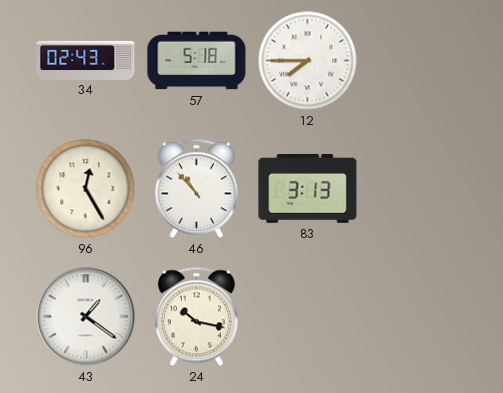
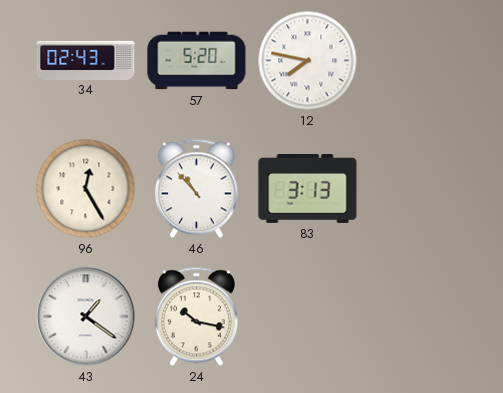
57: 5:18 -> 5:20
12: 7:45 -> 7:47
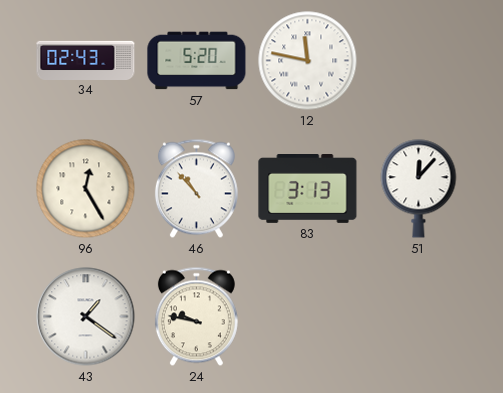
12: 7:47 -> 11:47
51: none -> 12:07
24: 10:17 -> 9:47
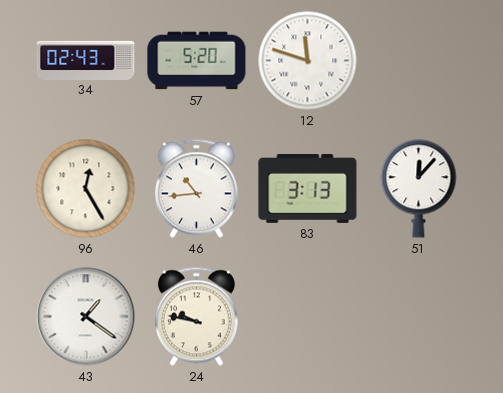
12: 11:47 -> 11:48
46: 10:53 -> 10:44
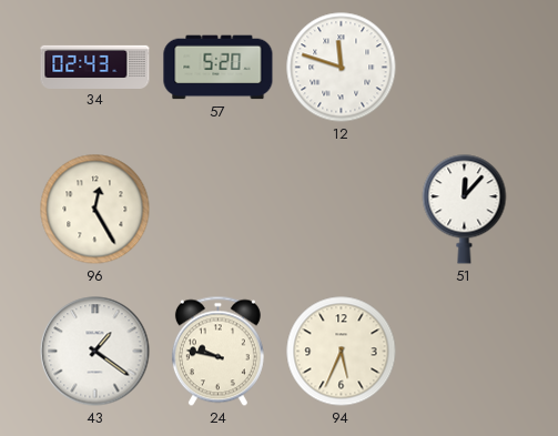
46: 10:44 -> none
83: 3:13 -> none
94: none -> 5:34
